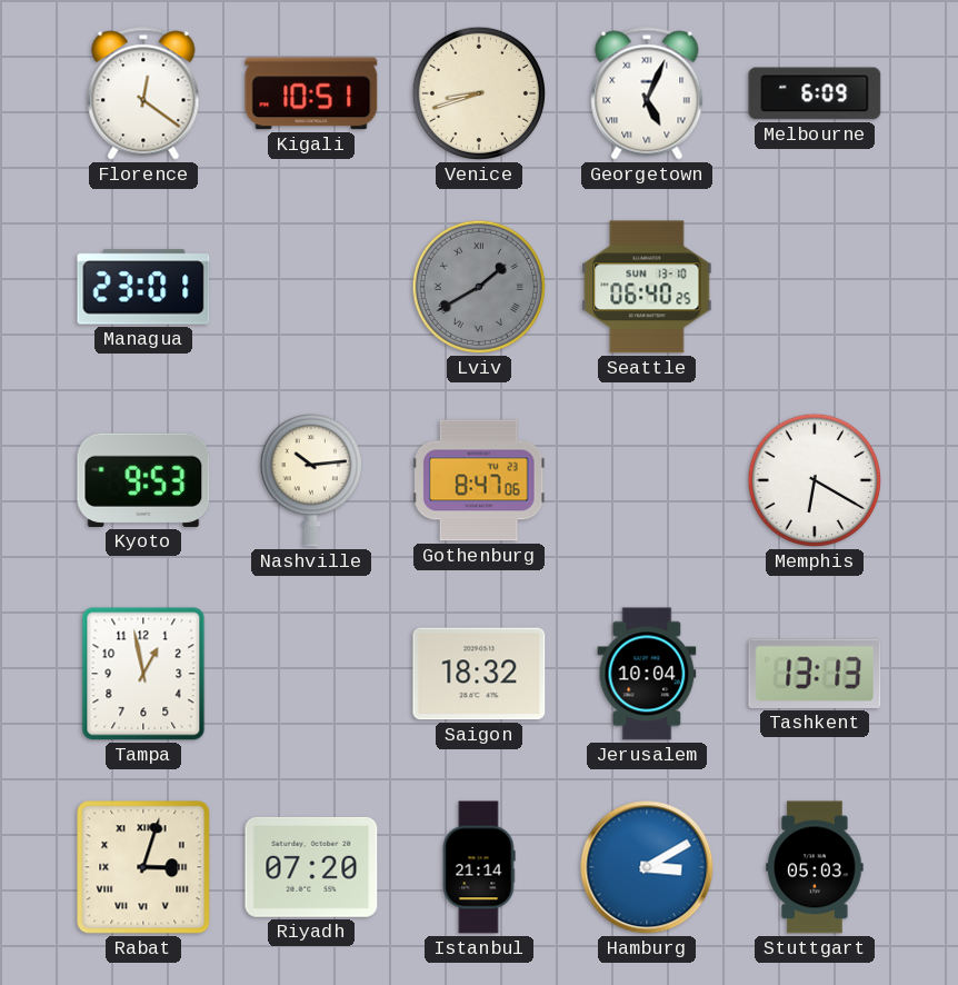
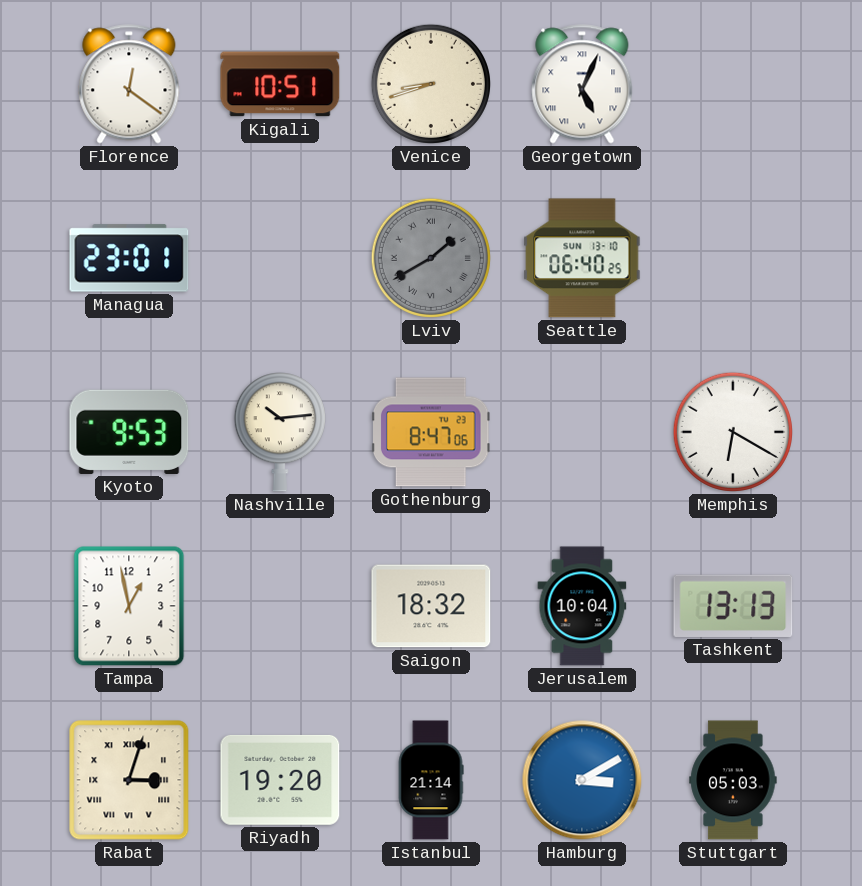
Melbourne: 6:09 -> none
Riyadh: 07:20 -> 19:20
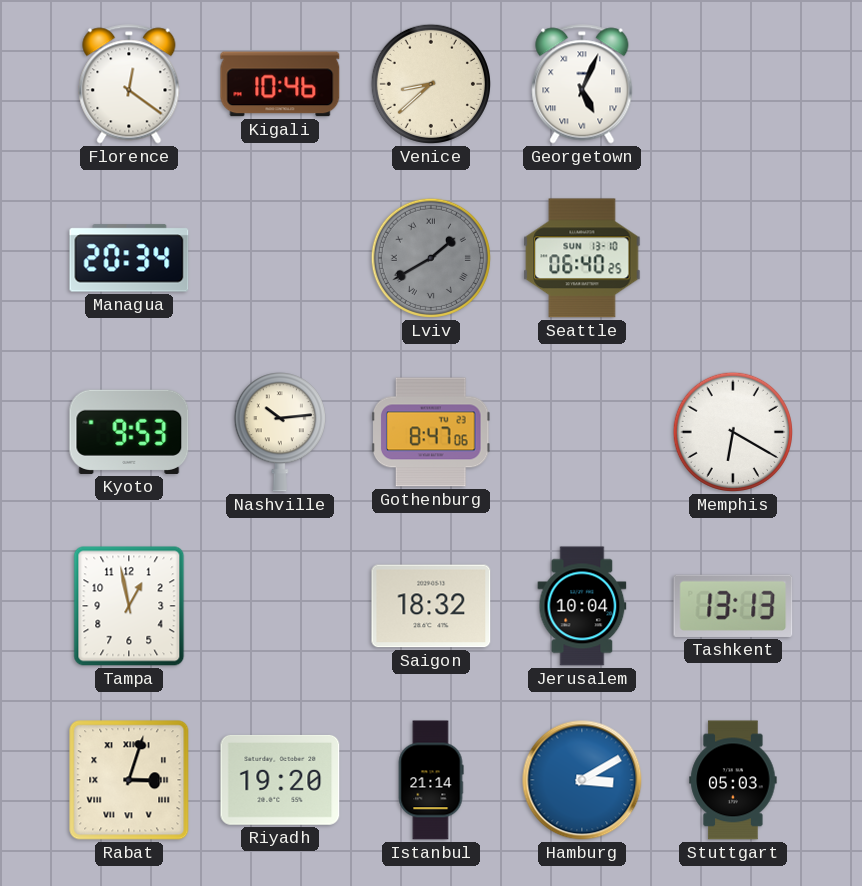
Kigali: 10:51 -> 10:46
Venice: 8:42 -> 8:38
Managua: 23:01 -> 20:34
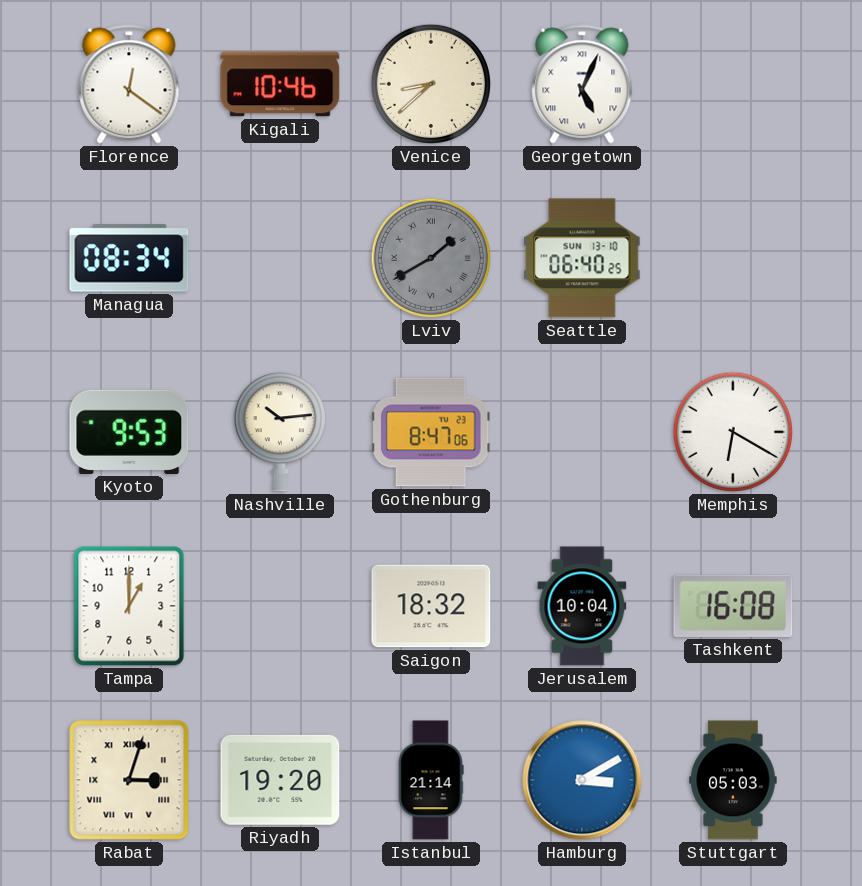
Managua: 20:34 -> 08:34
Tampa: 12:58 -> 1:00
Tashkent: 13:13 -> 16:08
